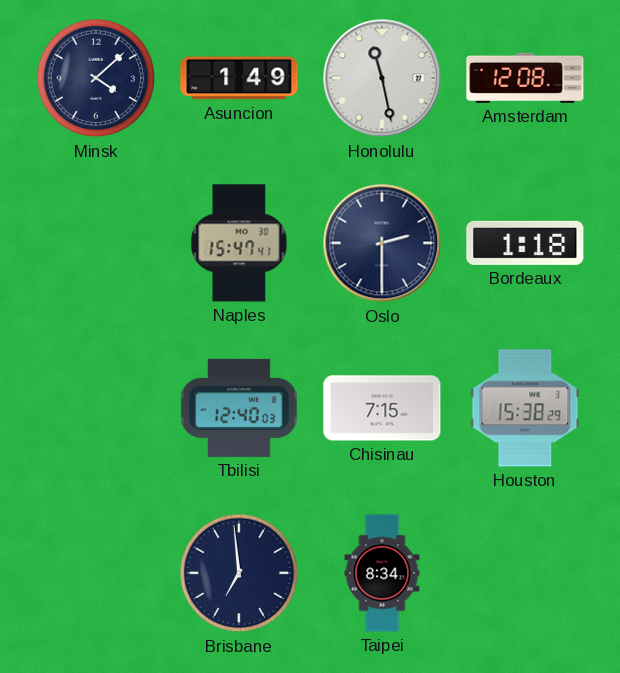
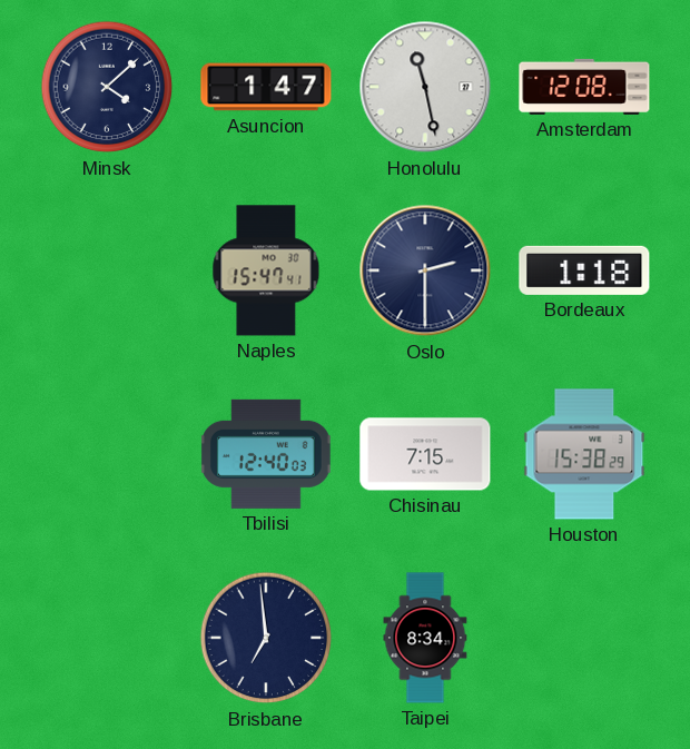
Asuncion: 1:49 -> 1:47
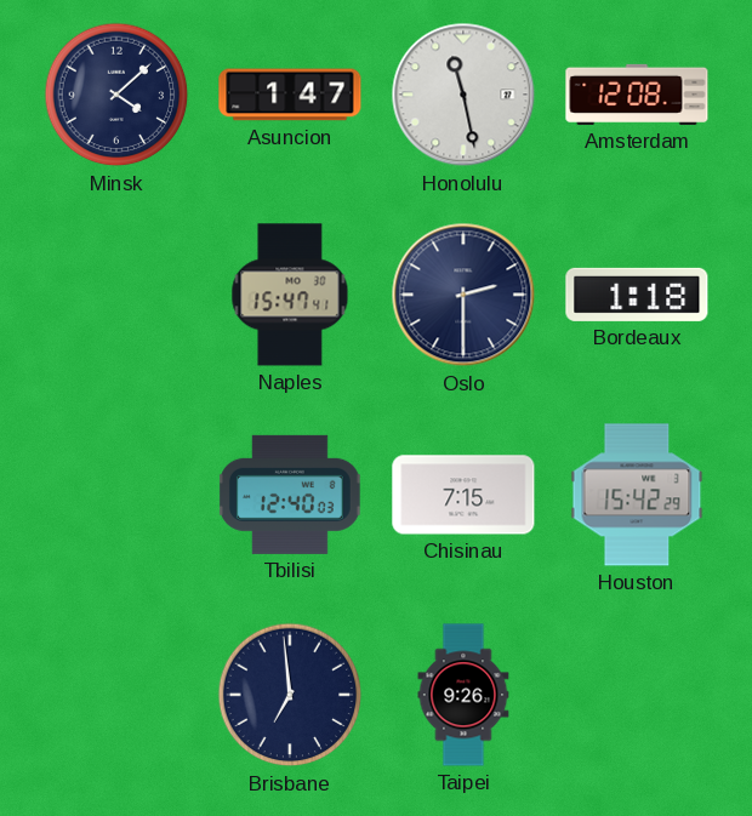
Houston: 15:38 -> 15:42
Taipei: 8:34 -> 9:26
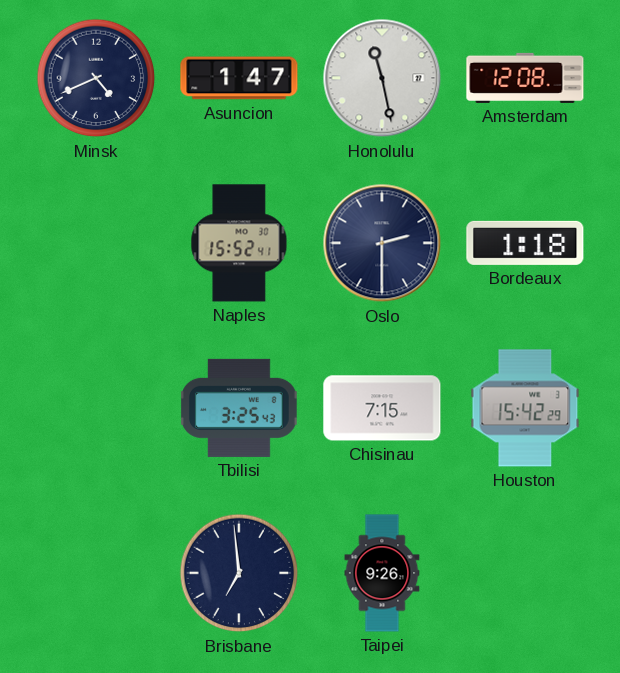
Minsk: 4:08 -> 4:41
Naples: 15:47 -> 15:52
Tbilisi: 12:40 -> 3:25
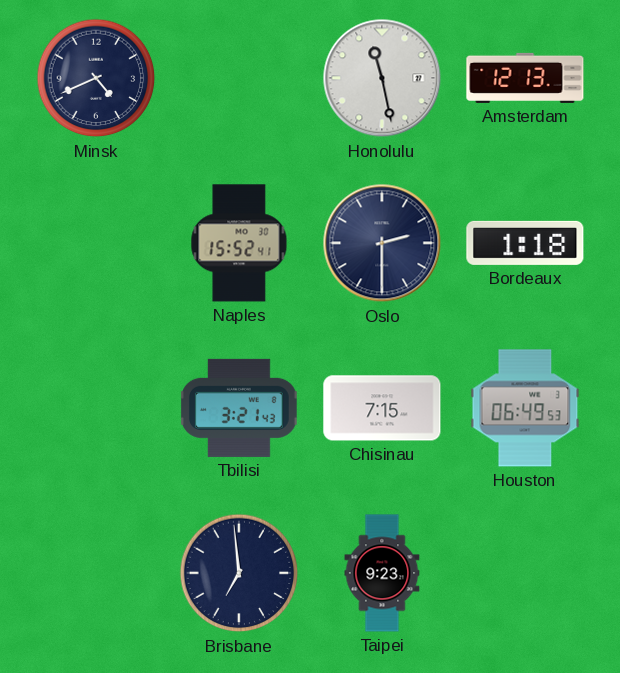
Asuncion: 1:47 -> none
Amsterdam: 12:08 -> 12:13
Tbilisi: 3:25 -> 3:21
Houston: 15:42 -> 06:49
Taipei: 9:26 -> 9:23
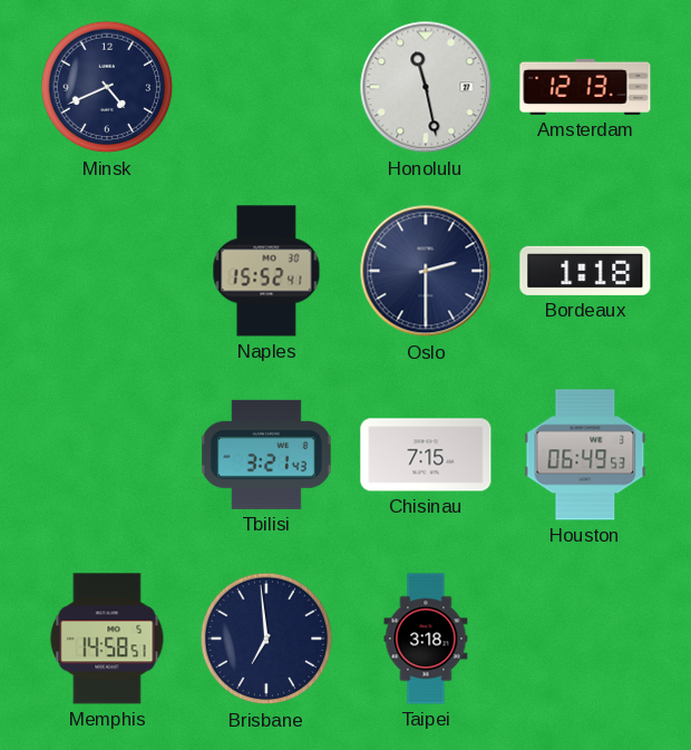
Memphis: none -> 14:58
Taipei: 9:23 -> 3:18
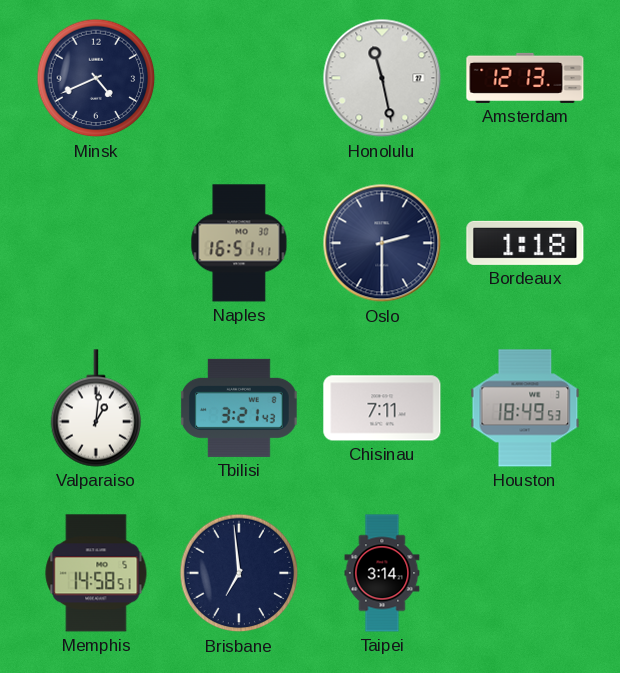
Naples: 15:52 -> 16:51
Valparaiso: none -> 1:01
Chisinau: 7:15 -> 7:11
Houston: 06:49 -> 18:49
Taipei: 3:18 -> 3:14
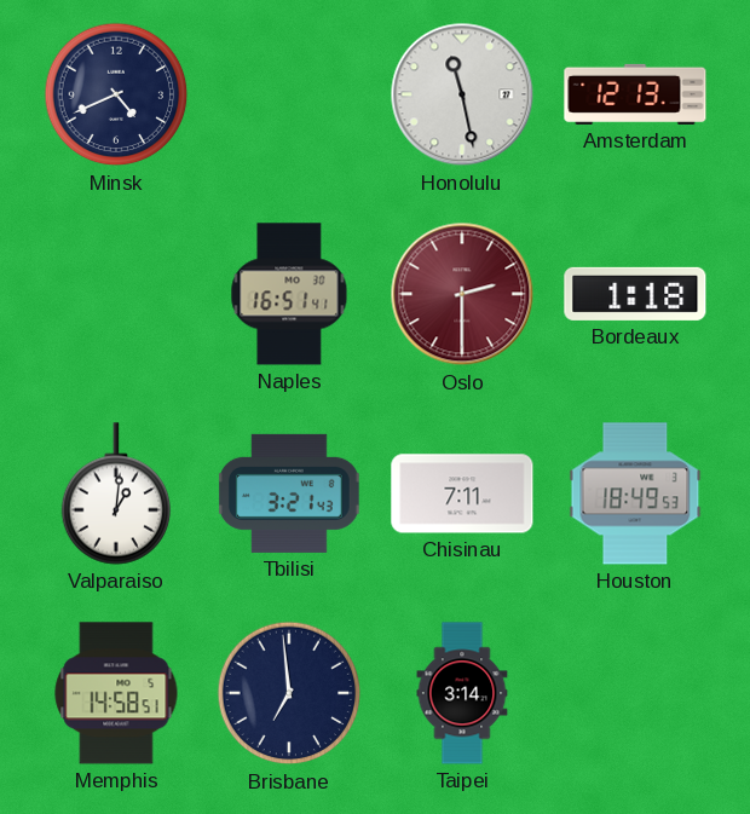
Oslo dial: navy -> burgundy
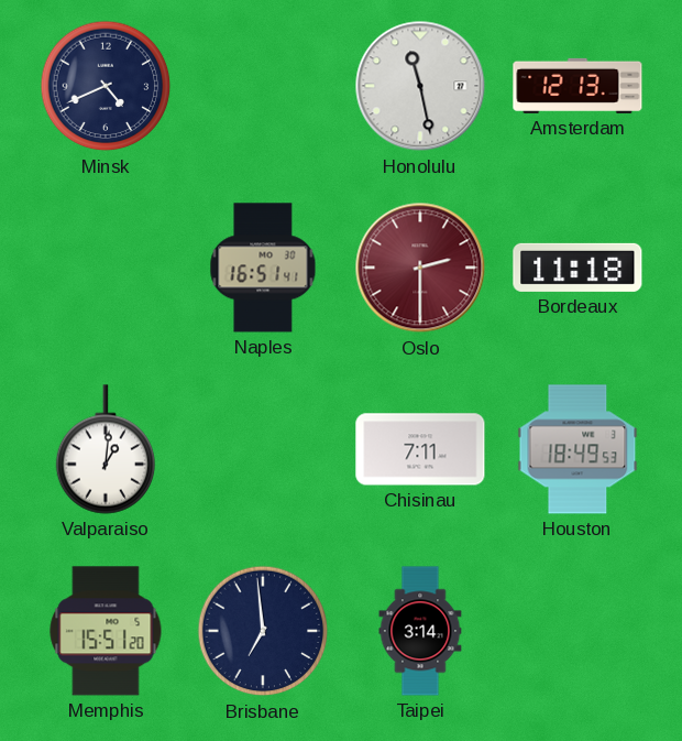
Bordeaux: 1:18 -> 11:18
Tbilisi: 3:21 -> none
Memphis: 14:58 -> 15:51
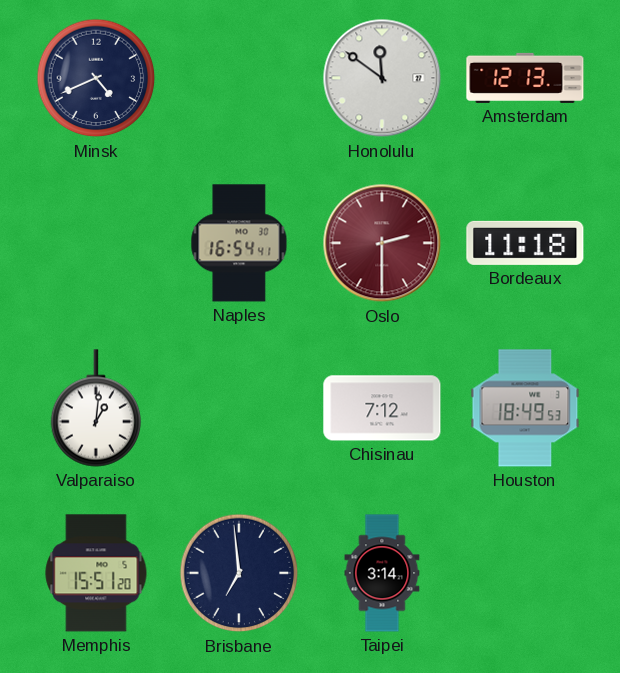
Honolulu: 11:28 -> 11:51
Naples: 16:51 -> 16:54
Chisinau: 7:11 -> 7:12
